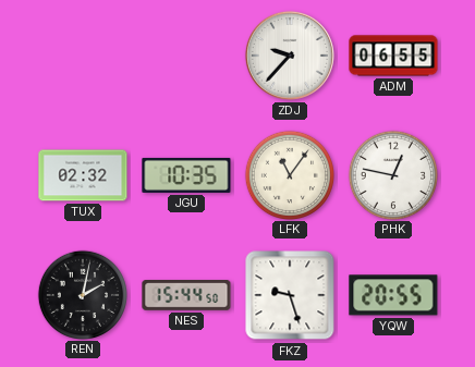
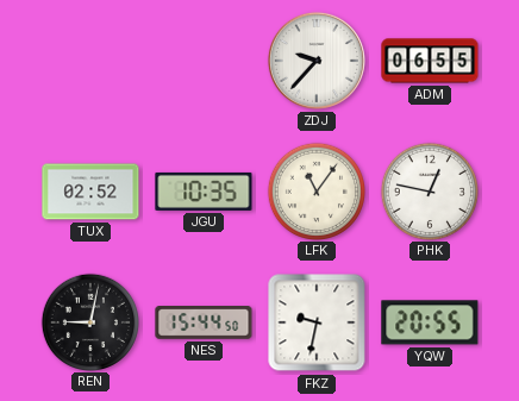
TUX: 02:32 -> 02:52
REN: 2:02 -> 9:02
FKZ: 9:27 -> 9:32
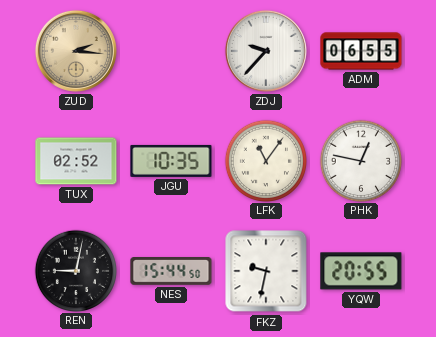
ZUD: none -> 2:16
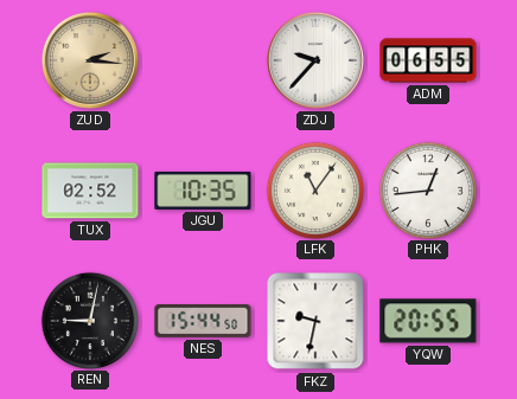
PHK: 12:47 -> 12:44
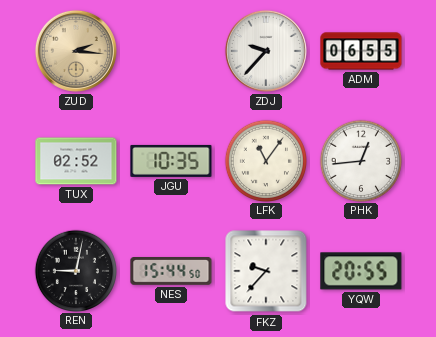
FKZ: 9:32 -> 9:37
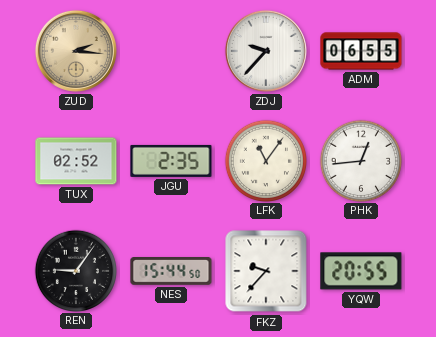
JGU: 10:35 -> 2:35
REN: 9:02 -> 9:06
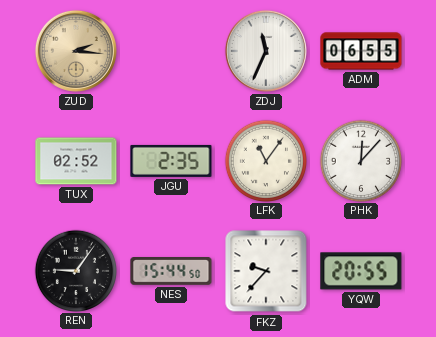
ZDJ: 9:37 -> 11:34
PHK: 12:44 -> 12:07
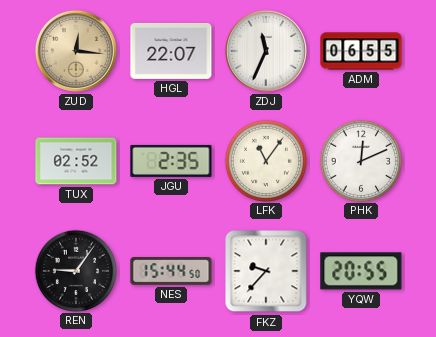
ZUD: 2:16 -> 12:16
HGL: none -> 22:07
PHK: 12:07 -> 12:11
